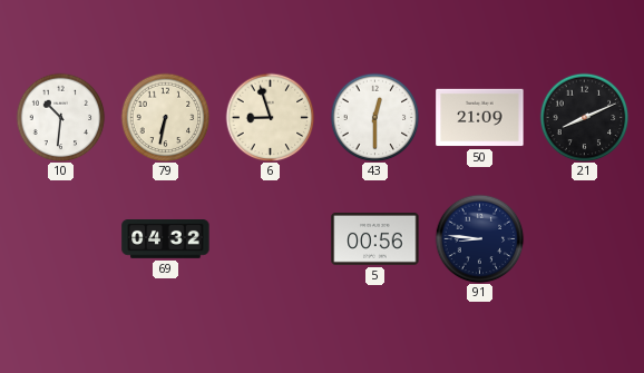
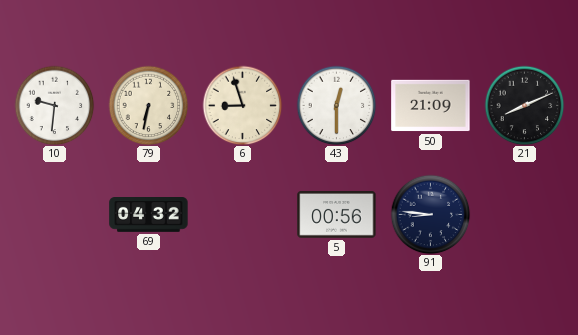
10: 10:31 -> 9:31
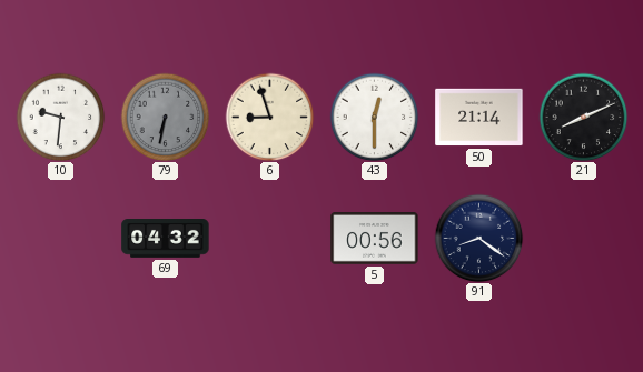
79 dial: cream -> grey
50: 21:09 -> 21:14
91: 8:46 -> 8:21
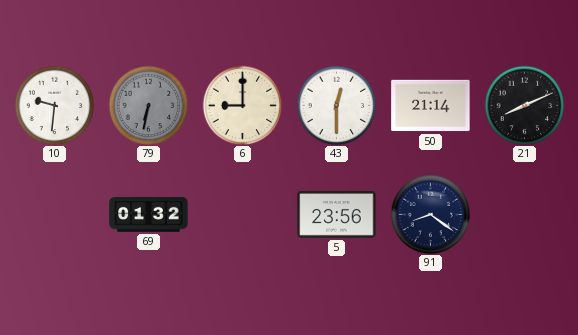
6: 8:57 -> 9:00
69: 04:32 -> 01:32
5: 00:56 -> 23:56
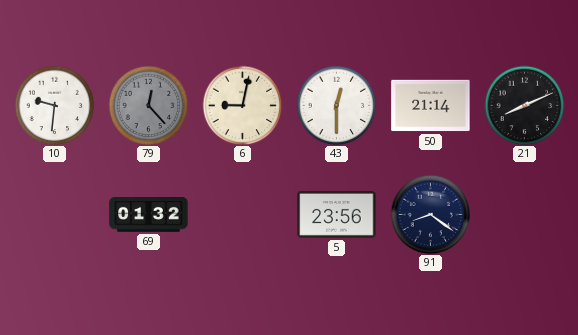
79: 6:32 -> 12:23
6: 9:00 -> 9:02
